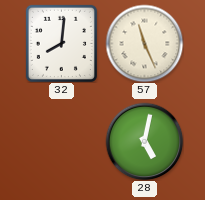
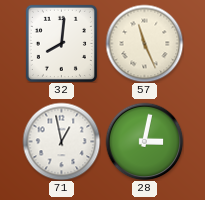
71: none -> 12:58
28: 5:02 -> 3:02
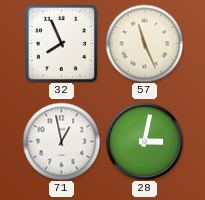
32: 8:01 -> 7:56
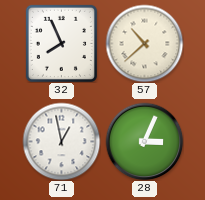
57: 11:26 -> 10:38
28: 3:02 -> 3:04
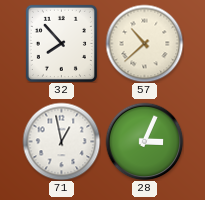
32: 7:56 -> 7:53
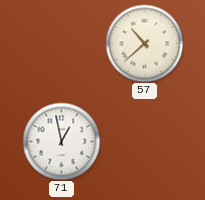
32: 7:53 -> none
28: 3:04 -> none
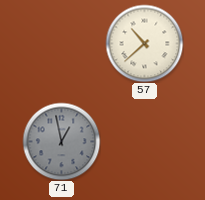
71 dial: white -> grey
